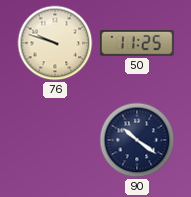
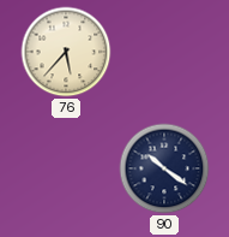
76: 9:48 -> 5:37
50: 11:25 -> none
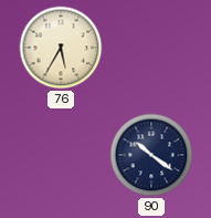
76: 5:37 -> 5:35
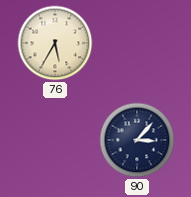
90: 10:21 -> 3:07
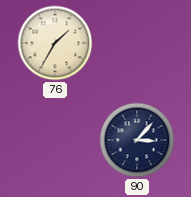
76: 5:35 -> 1:35
